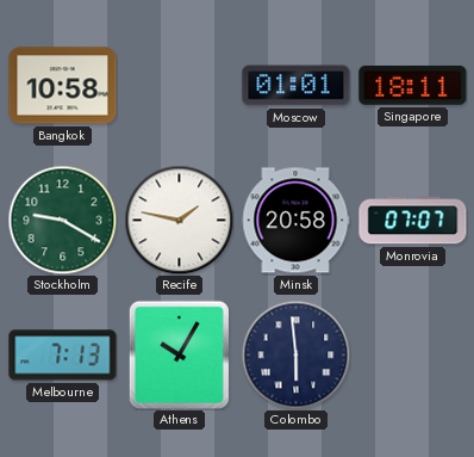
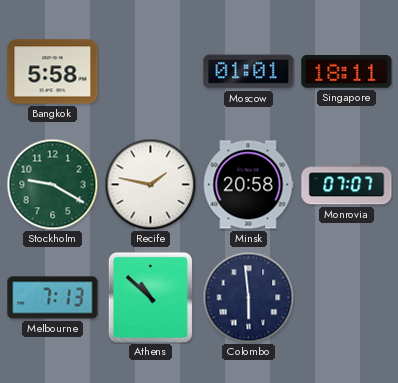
Bangkok: 10:58 -> 5:58
Athens: 10:05 -> 10:52
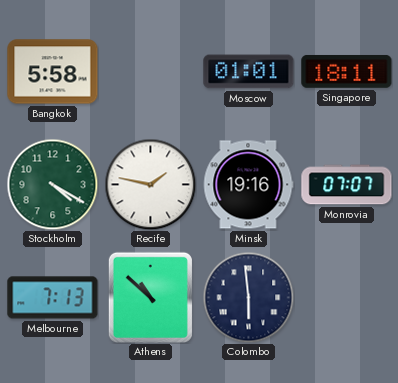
Stockholm: 9:20 -> 4:20
Minsk: 20:58 -> 19:16
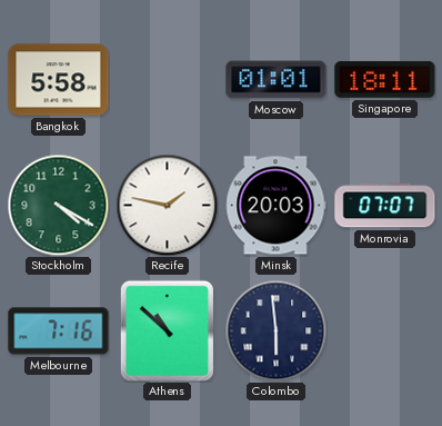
Minsk: 19:16 -> 20:03
Melbourne: 7:13 -> 7:16
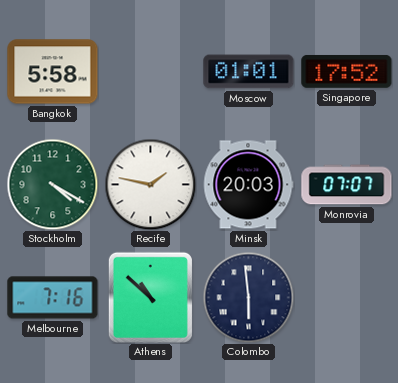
Singapore: 18:11 -> 17:52
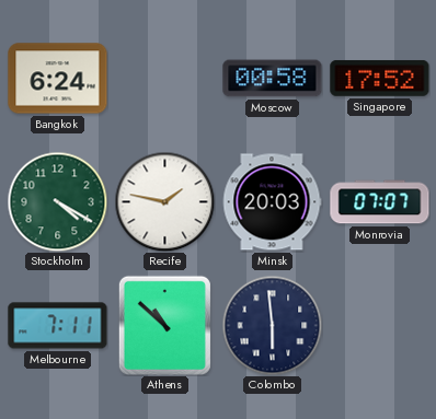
Bangkok: 5:58 -> 6:24
Moscow: 01:01 -> 00:58
Melbourne: 7:16 -> 7:11
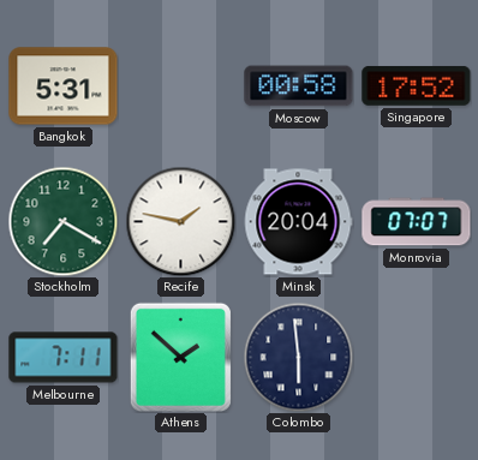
Bangkok: 6:24 -> 5:31
Stockholm: 4:20 -> 7:20
Minsk: 20:03 -> 20:04
Athens: 10:52 -> 1:52
